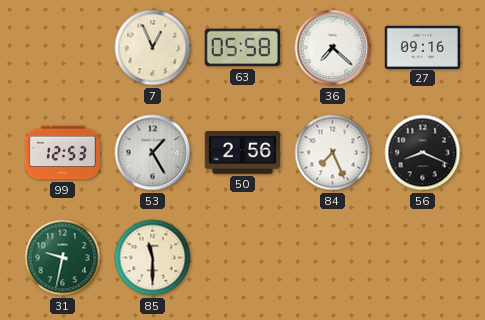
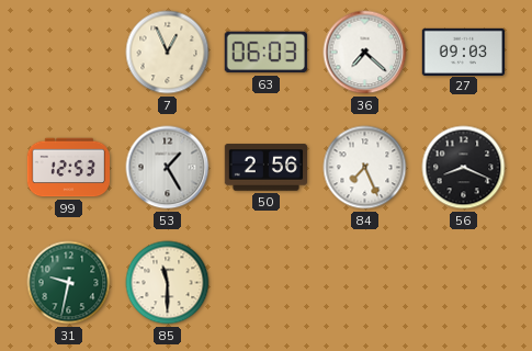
63: 05:58 -> 06:03
27: 09:16 -> 09:03
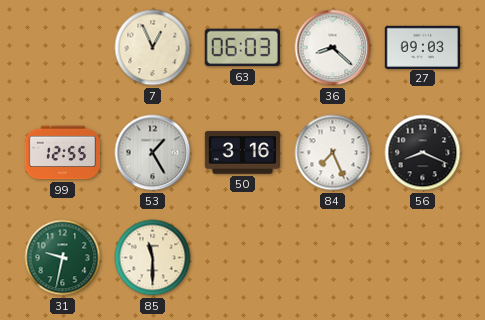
36: 7:22 -> 8:22
99: 12:53 -> 12:55
50: 2:56 -> 3:16
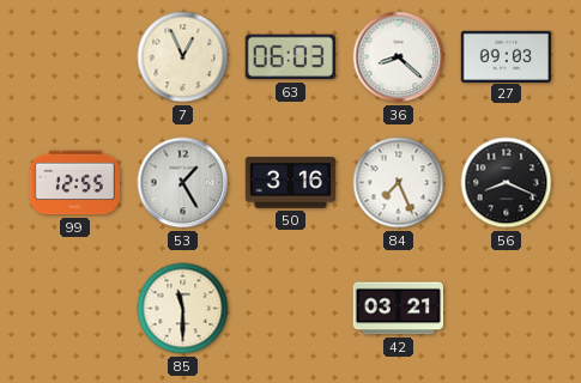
31: 9:32 -> none
42: none -> 03:21
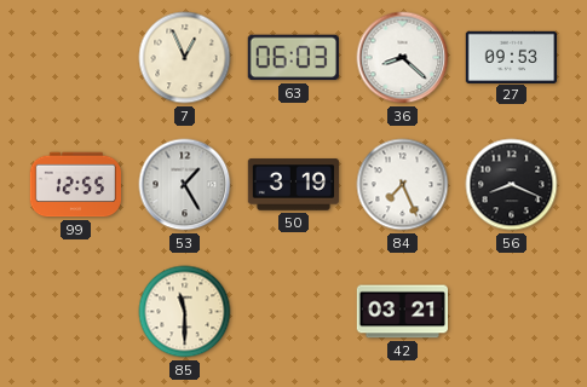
27: 09:03 -> 09:53
50: 3:16 -> 3:19
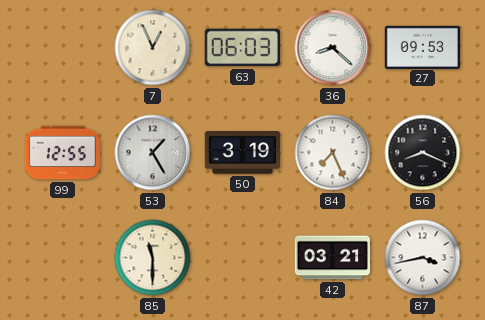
87: none -> 3:43
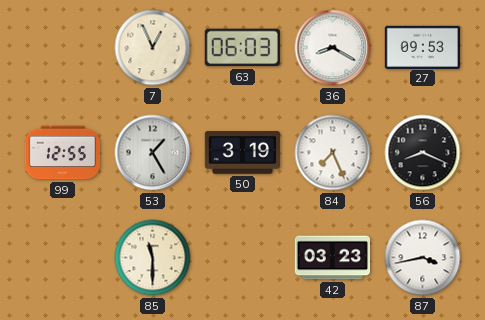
36: 8:22 -> 8:20
42: 03:21 -> 03:23
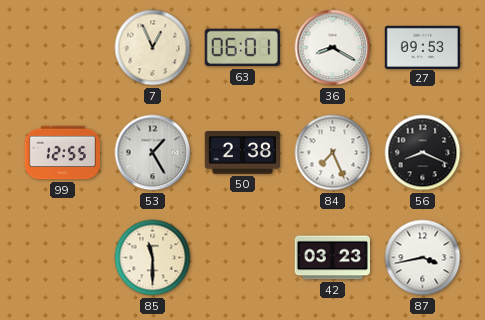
63: 06:03 -> 06:01
50: 3:19 -> 2:38
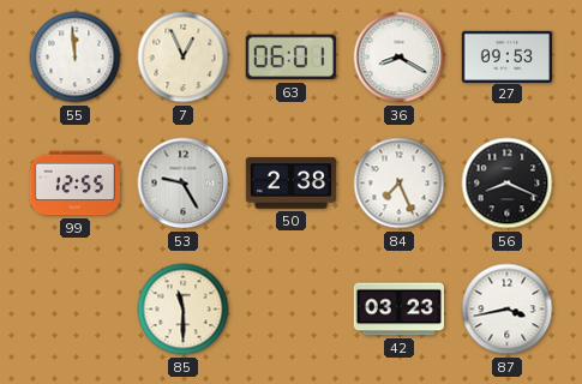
55: none -> 11:59
53: 1:25 -> 9:25
